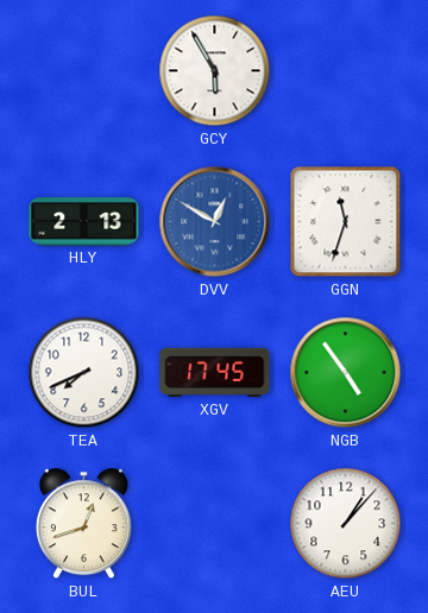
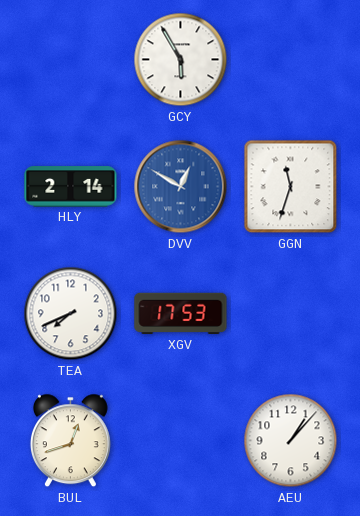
HLY: 2:13 -> 2:14
XGV: 17:45 -> 17:53
NGB: 4:54 -> none
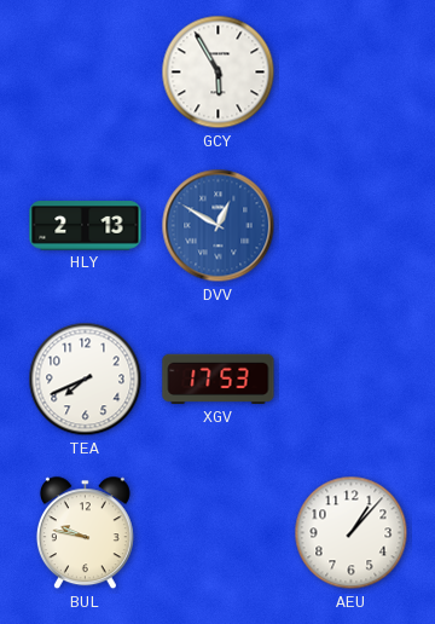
HLY: 2:14 -> 2:13
GGN: 11:33 -> none
BUL: 12:42 -> 9:47
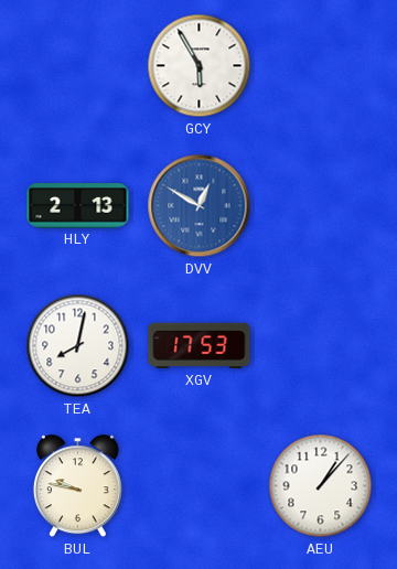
TEA: 7:41 -> 8:02
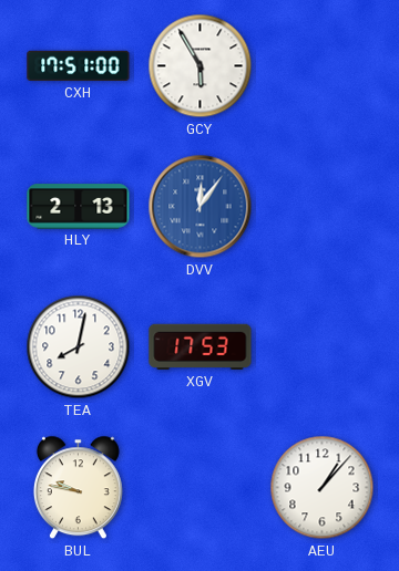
CXH: none -> 17:51
DVV: 12:50 -> 12:06
